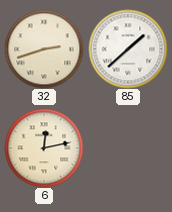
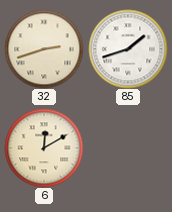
85: 1:38 -> 1:42
6: 12:13 -> 12:10
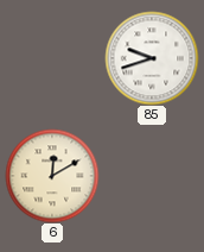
32: 2:42 -> none
85: 1:42 -> 9:42
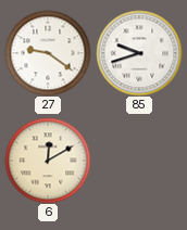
27: none -> 9:21
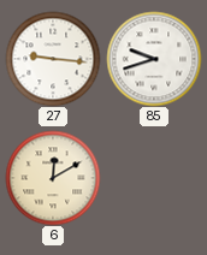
27: 9:21 -> 9:16
